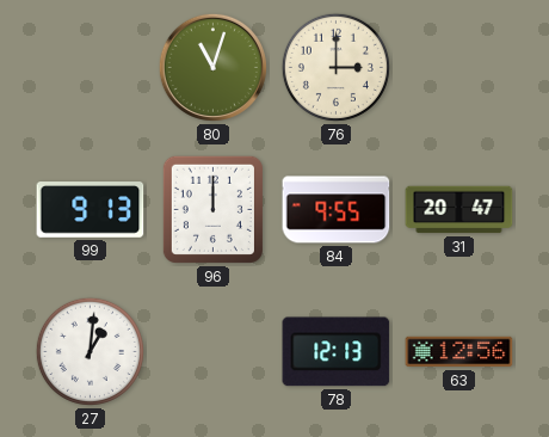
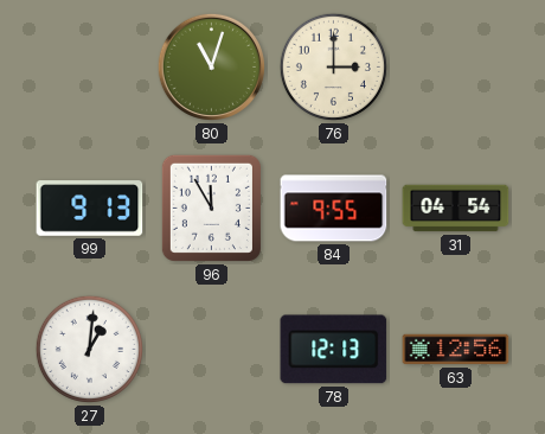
96: 12:00 -> 11:55
31: 20:47 -> 04:54
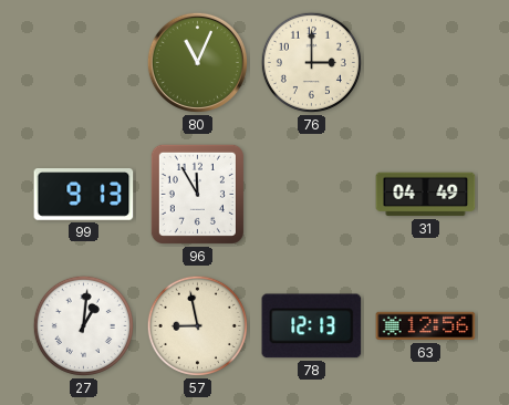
80: 11:03 -> 11:04
84: 9:55 -> none
31: 04:54 -> 04:49
57: none -> 8:58
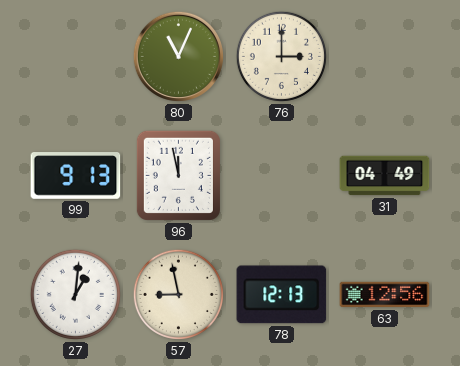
96: 11:55 -> 11:58
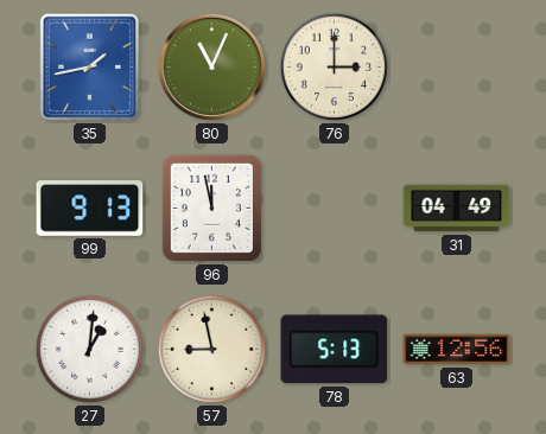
35: none -> 1:43
78: 12:13 -> 5:13
